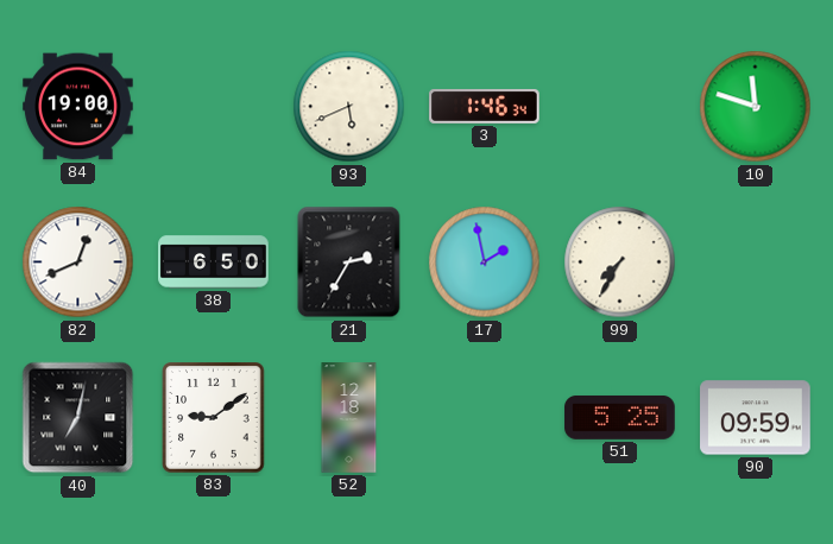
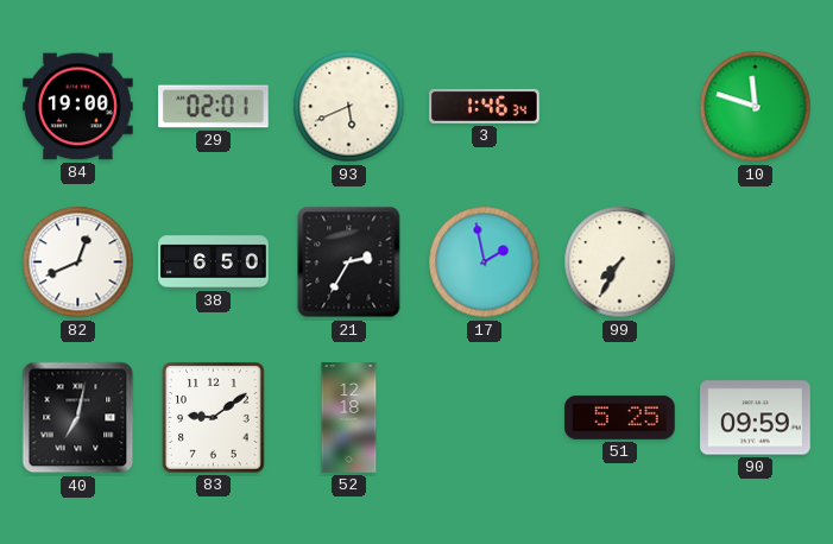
29: none -> 02:01
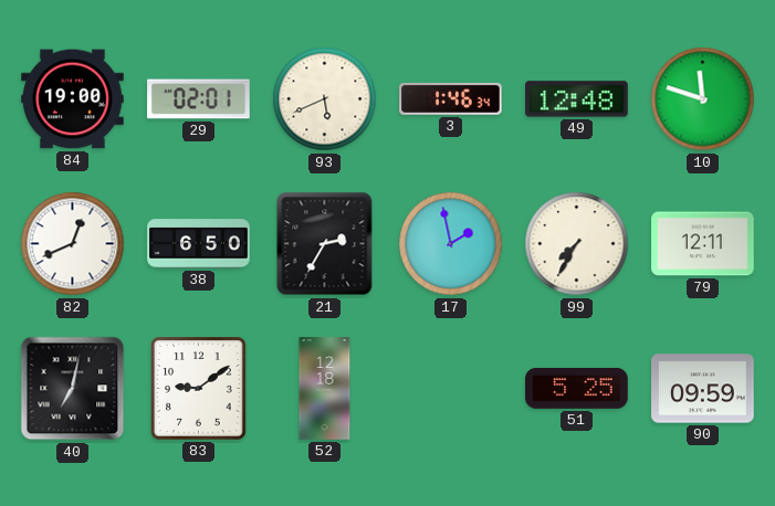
49: none -> 12:48
79: none -> 12:11
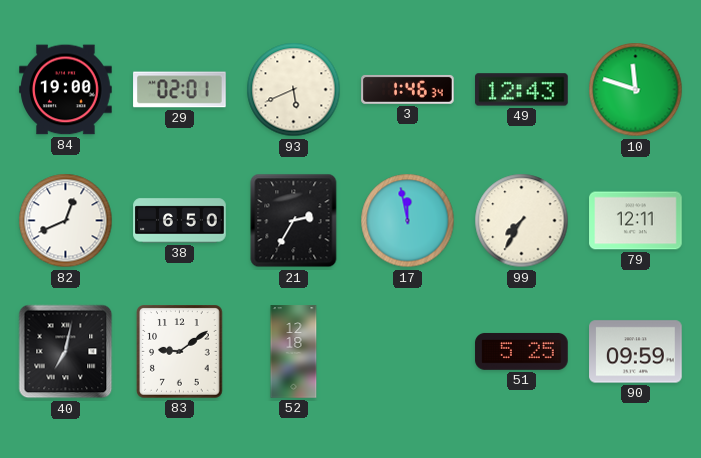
49: 12:48 -> 12:43
17: 1:58 -> 11:58
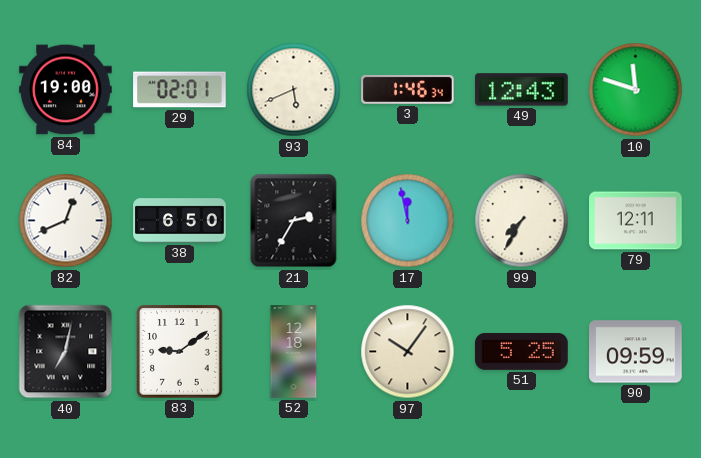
97: none -> 10:06
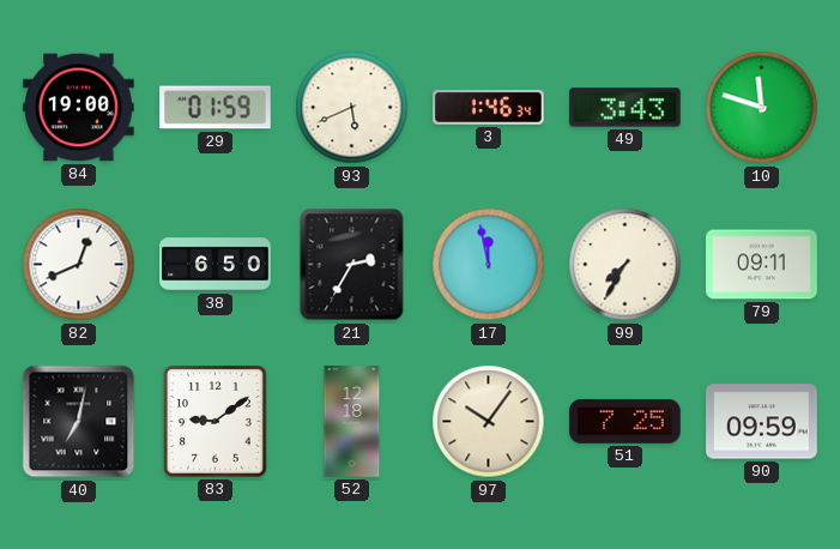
29: 02:01 -> 01:59
49: 12:43 -> 3:43
79: 12:11 -> 09:11
51: 5:25 -> 7:25
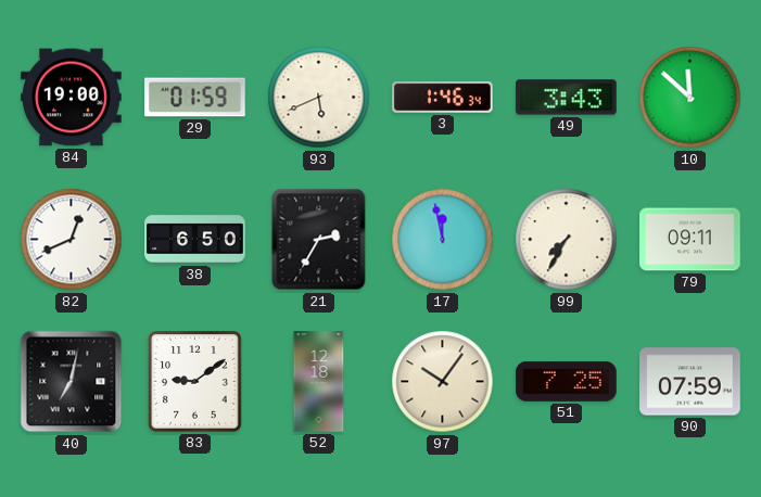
10: 11:48 -> 11:52
90: 09:59 -> 07:59
